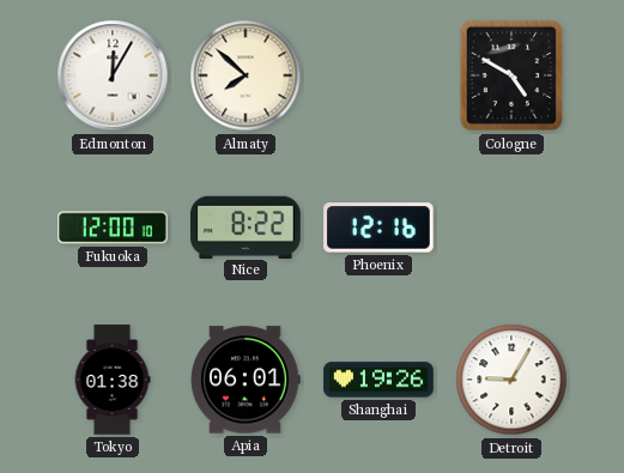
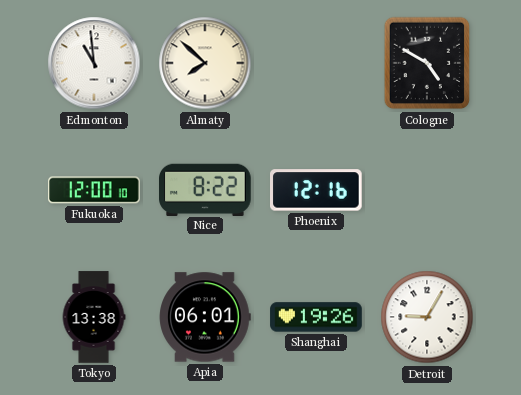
Edmonton: 12:05 -> 10:59
Tokyo: 01:38 -> 13:38
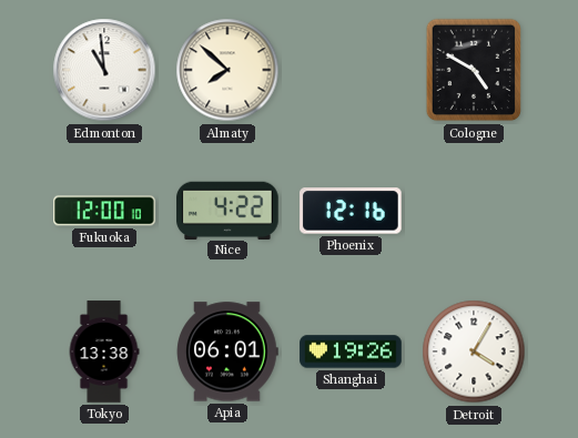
Nice: 8:22 -> 4:22
Detroit: 9:05 -> 4:05
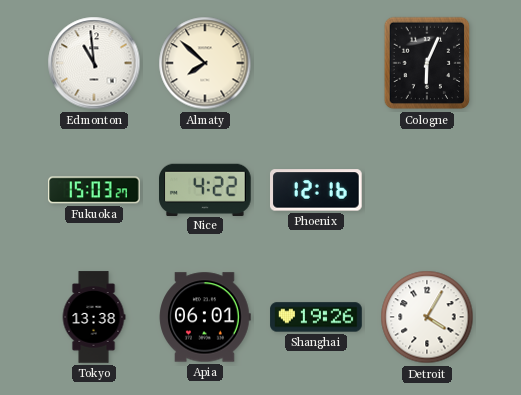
Cologne: 4:50 -> 6:04
Fukuoka: 12:00 -> 15:03
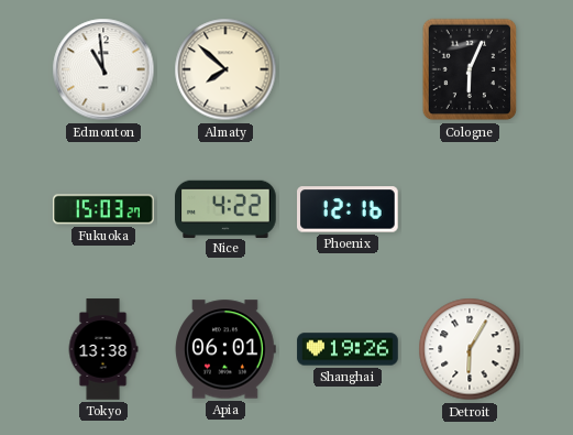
Detroit: 4:05 -> 6:05
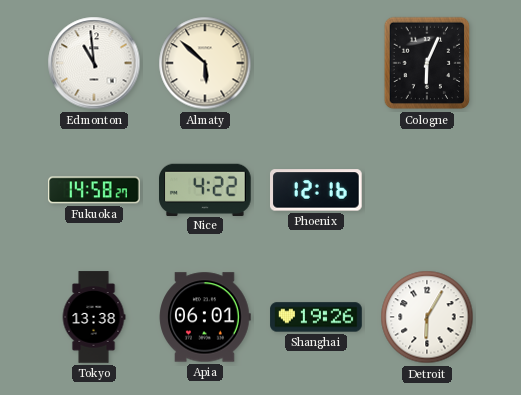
Almaty: 7:52 -> 5:52
Fukuoka: 15:03 -> 14:58
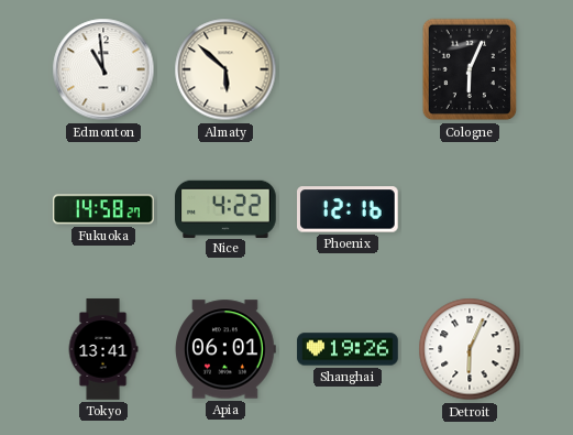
Tokyo: 13:38 -> 13:41
Detroit: 6:05 -> 6:04
